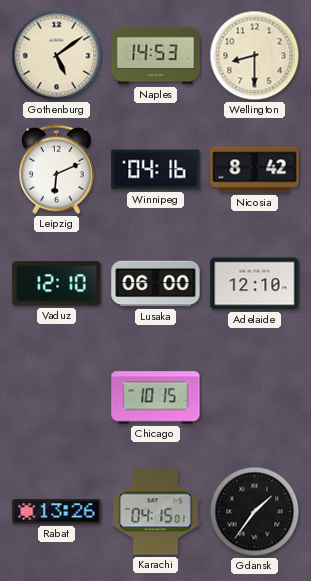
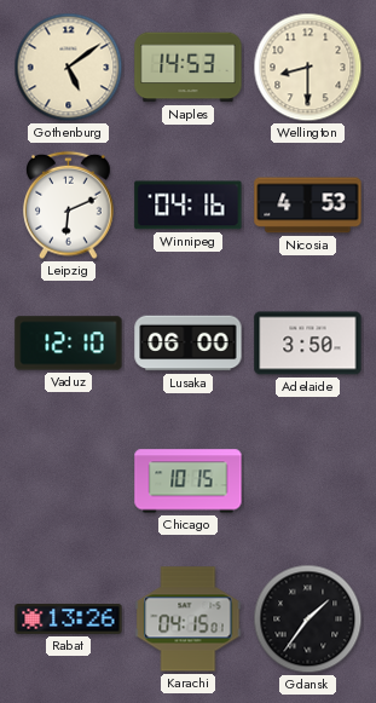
Nicosia: 8:42 -> 4:53
Adelaide: 12:10 -> 3:50
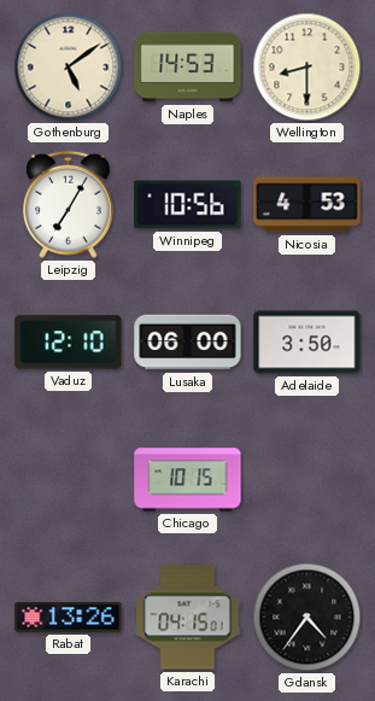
Leipzig: 6:11 -> 7:05
Winnipeg: 04:16 -> 10:56
Gdansk: 1:36 -> 4:36
